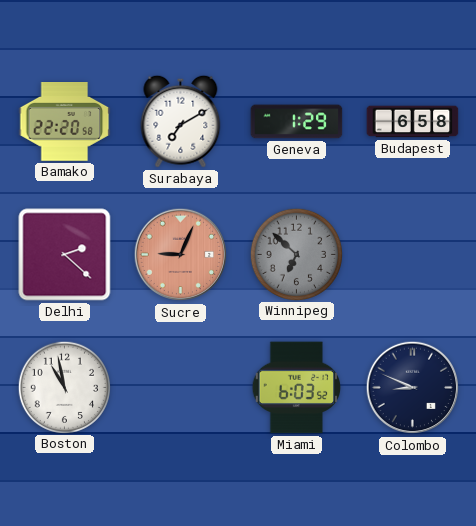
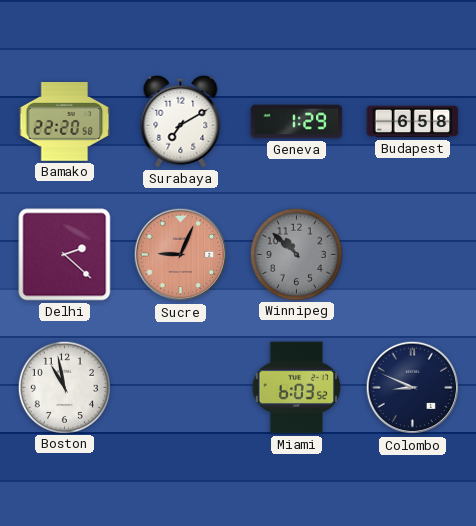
Winnipeg: 6:52 -> 10:52
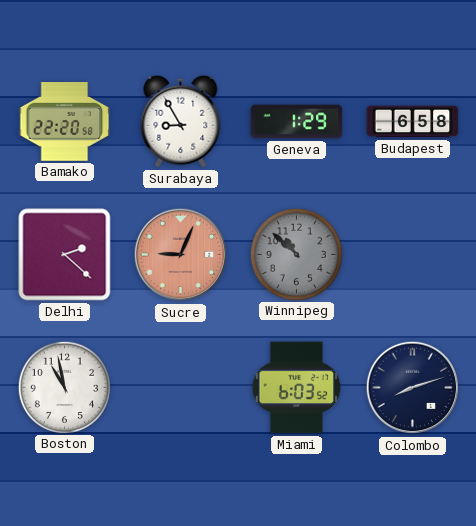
Surabaya: 7:10 -> 8:55
Colombo: 8:49 -> 8:12
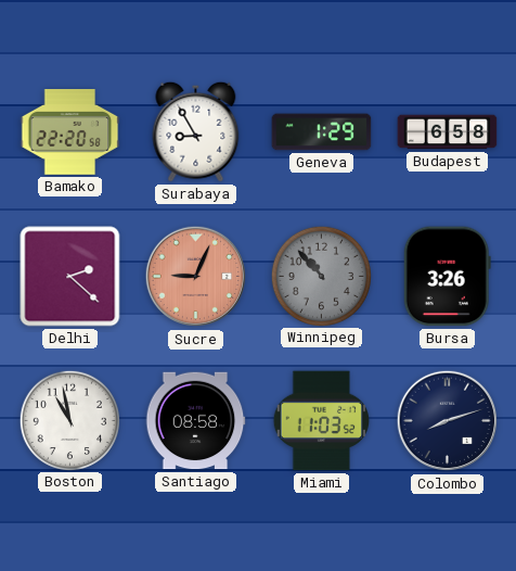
Winnipeg: 10:52 -> 10:53
Bursa: none -> 3:26
Santiago: none -> 08:58
Miami: 6:03 -> 11:03
